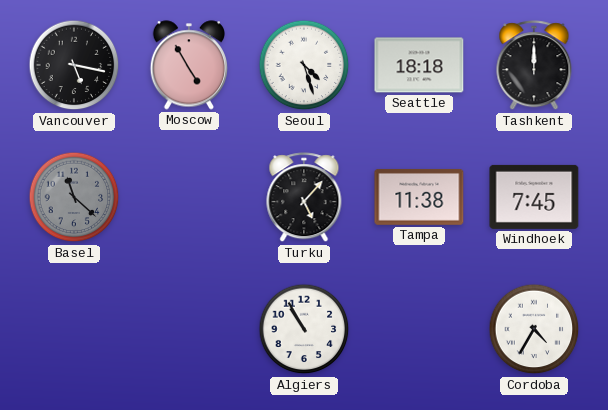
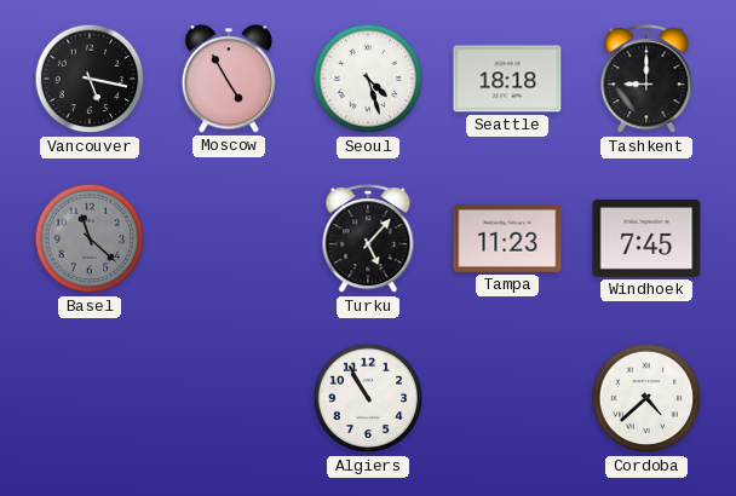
Tashkent: 12:00 -> 9:00
Tampa: 11:38 -> 11:23
Cordoba: 4:35 -> 4:38
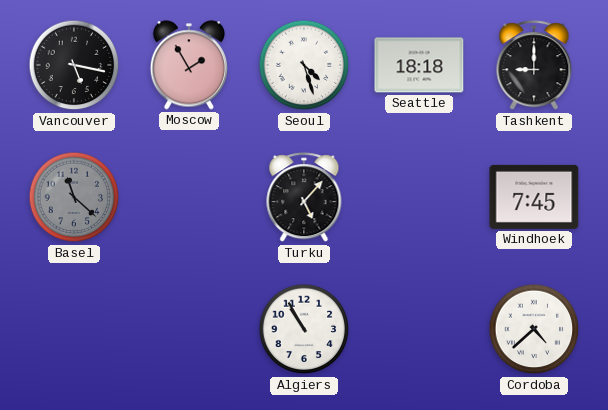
Moscow: 4:55 -> 1:55
Tampa: 11:23 -> none
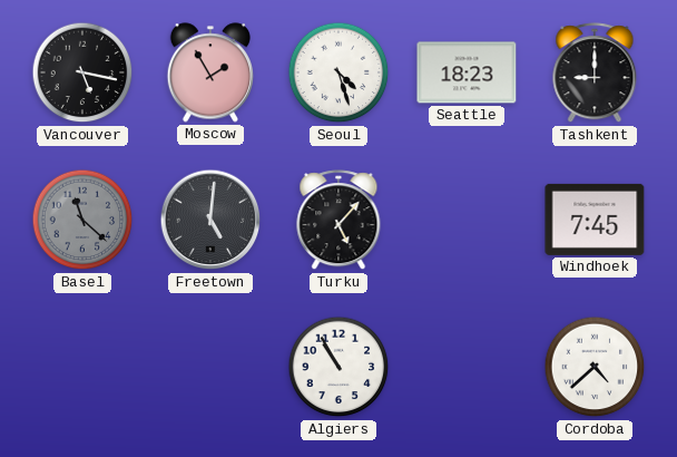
Seattle: 18:18 -> 18:23
Freetown: none -> 5:01
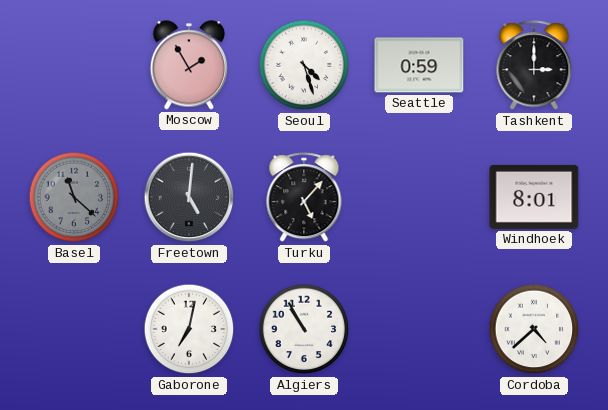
Vancouver: 5:17 -> none
Seattle: 18:23 -> 0:59
Tashkent: 9:00 -> 3:00
Windhoek: 7:45 -> 8:01
Gaborone: none -> 7:02
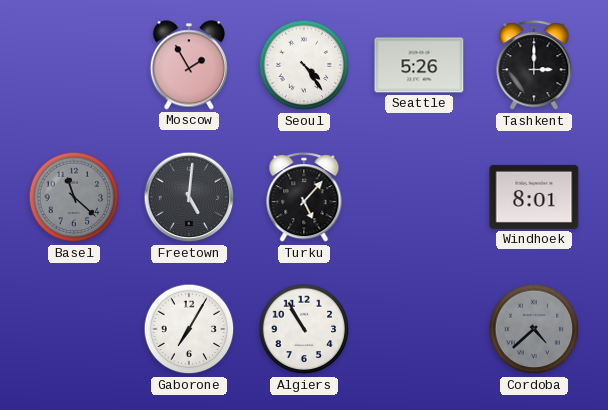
Seoul: 4:27 -> 4:24
Seattle: 0:59 -> 5:26
Gaborone: 7:02 -> 7:05
Cordoba dial: white -> grey
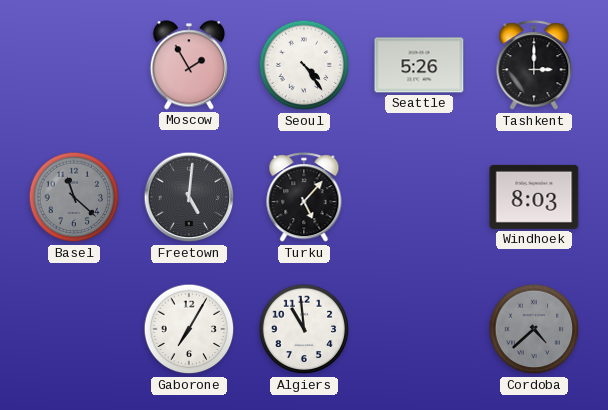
Windhoek: 8:01 -> 8:03
Algiers: 10:55 -> 10:59
